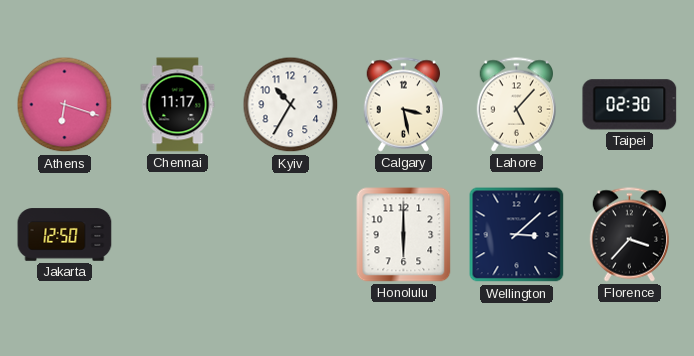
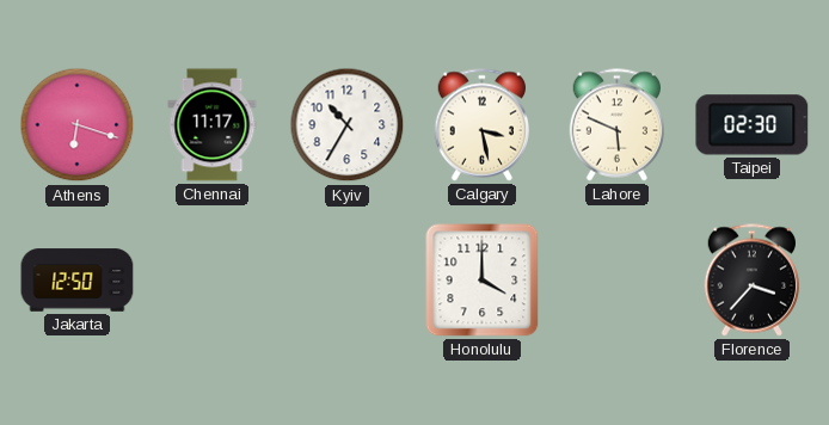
Lahore: 5:07 -> 5:49
Honolulu: 6:00 -> 4:00
Wellington: 3:08 -> none
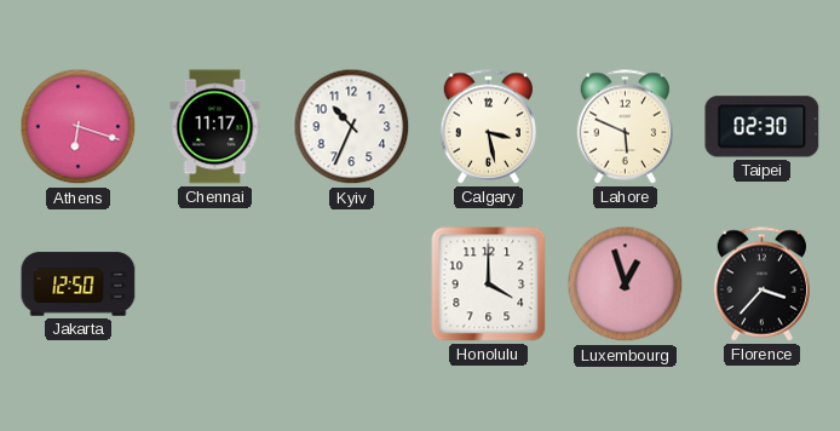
Kyiv: 10:35 -> 10:34
Luxembourg: none -> 12:57
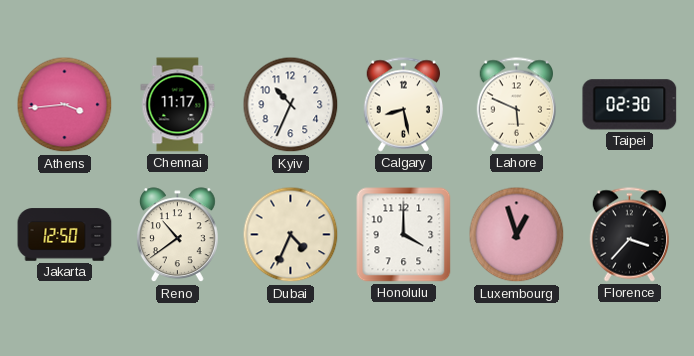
Athens: 6:18 -> 3:44
Calgary: 3:28 -> 8:28
Reno: none -> 10:39
Dubai: none -> 4:34
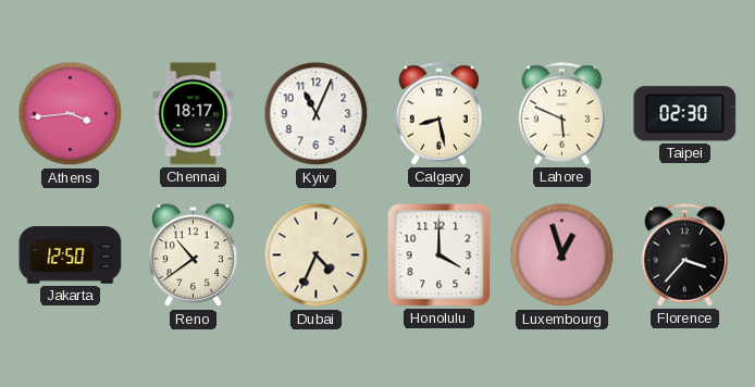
Chennai: 11:17 -> 18:17
Kyiv: 10:34 -> 11:04
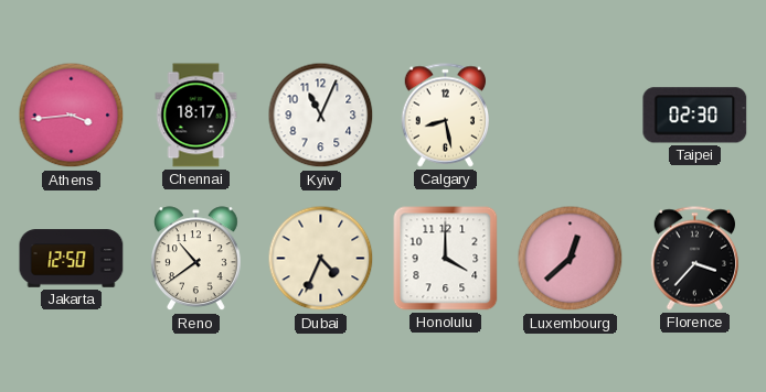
Lahore: 5:49 -> none
Luxembourg: 12:57 -> 12:38
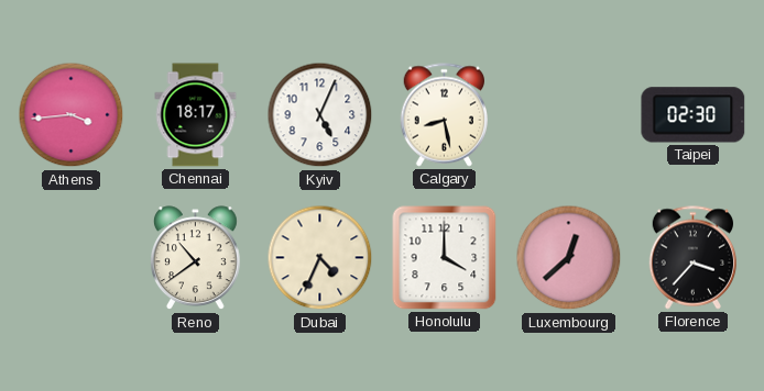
Kyiv: 11:04 -> 5:04
Jakarta: 12:50 -> none
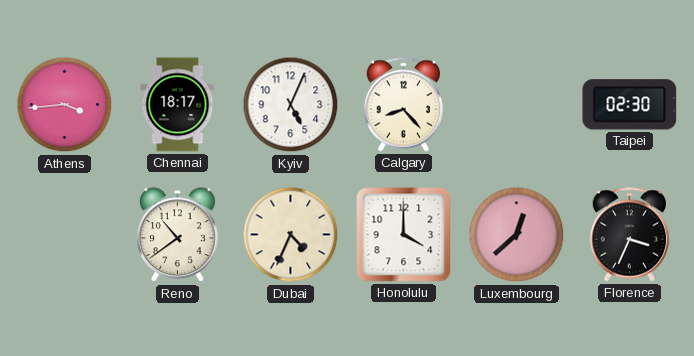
Calgary: 8:28 -> 8:23
Florence: 3:37 -> 3:34
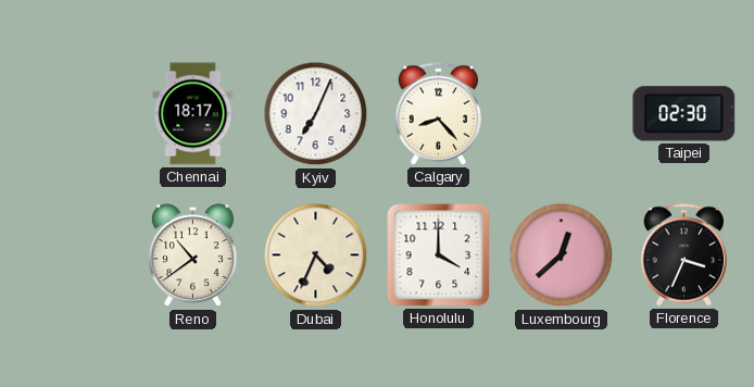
Athens: 3:44 -> none
Kyiv: 5:04 -> 7:04
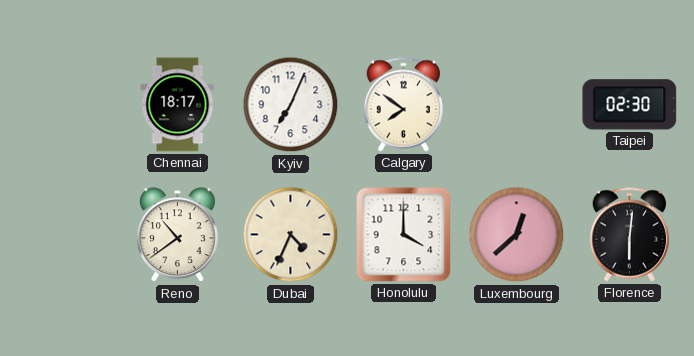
Calgary: 8:23 -> 7:51
Florence: 3:34 -> 6:01
